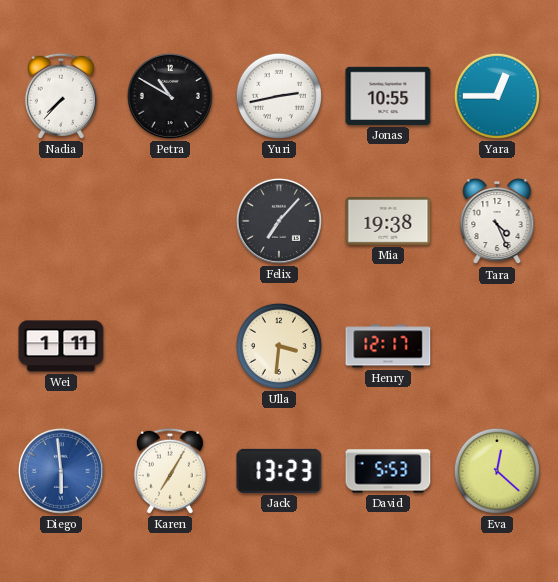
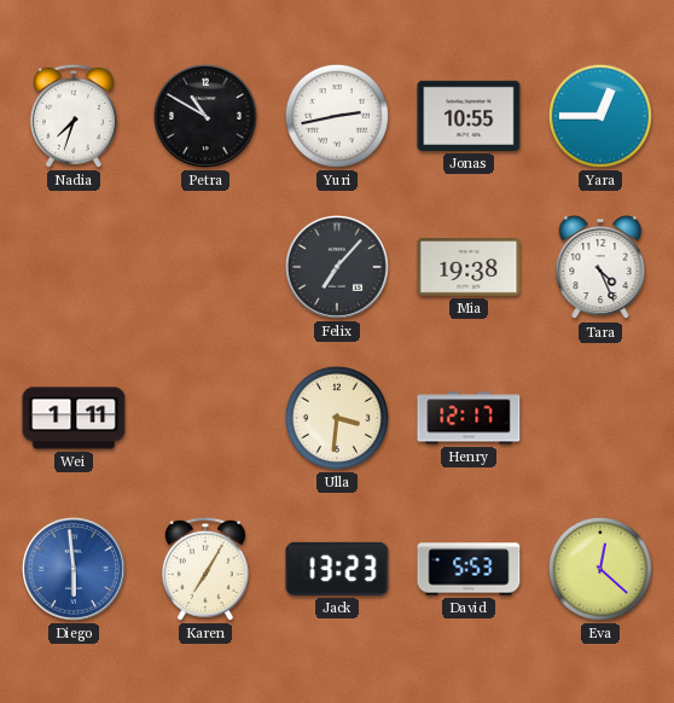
Nadia: 7:37 -> 7:33
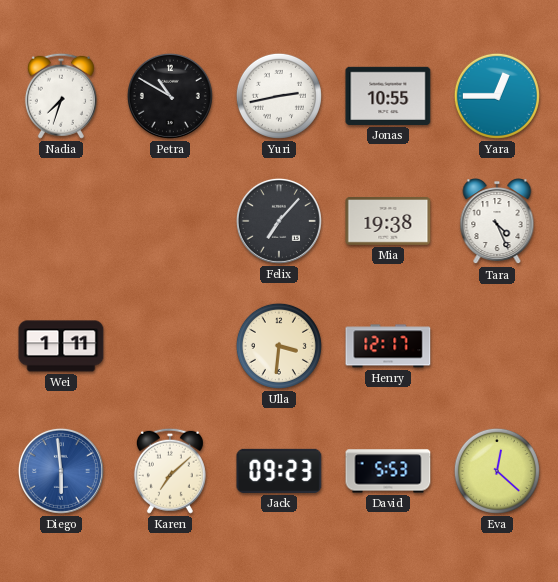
Karen: 7:05 -> 7:08
Jack: 13:23 -> 09:23
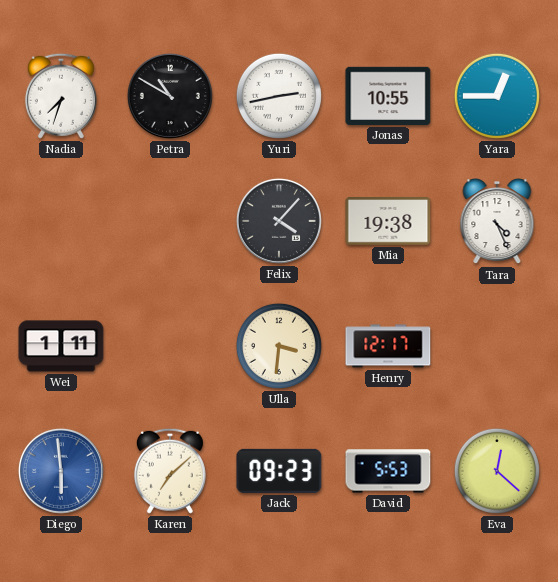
Felix: 7:07 -> 4:07
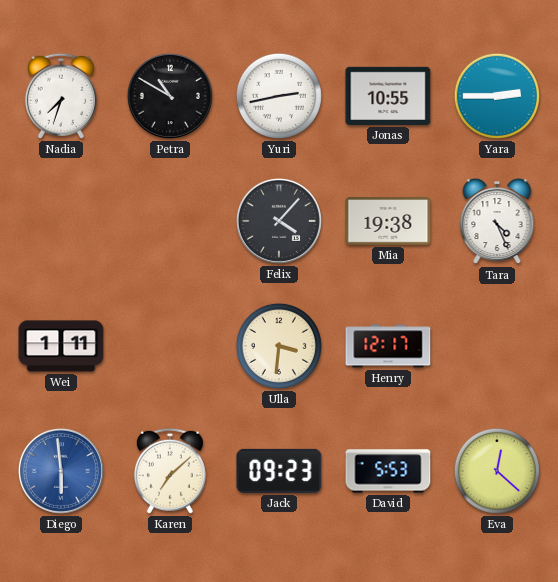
Yara: 12:45 -> 2:45
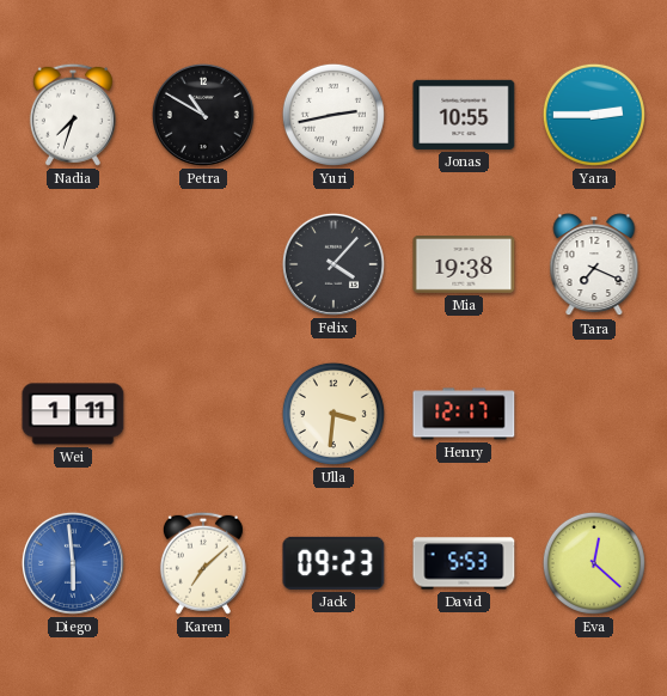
Tara: 4:26 -> 7:19
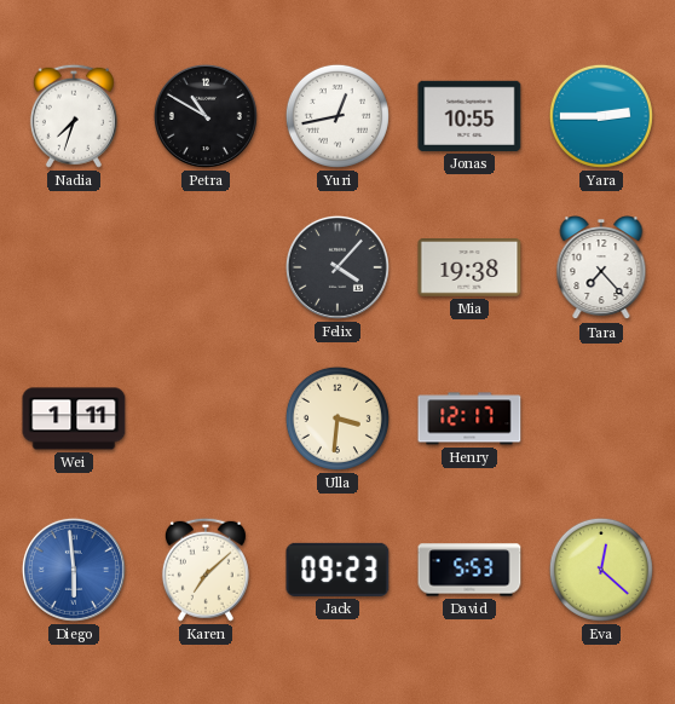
Yuri: 2:43 -> 12:43
Tara: 7:19 -> 7:23
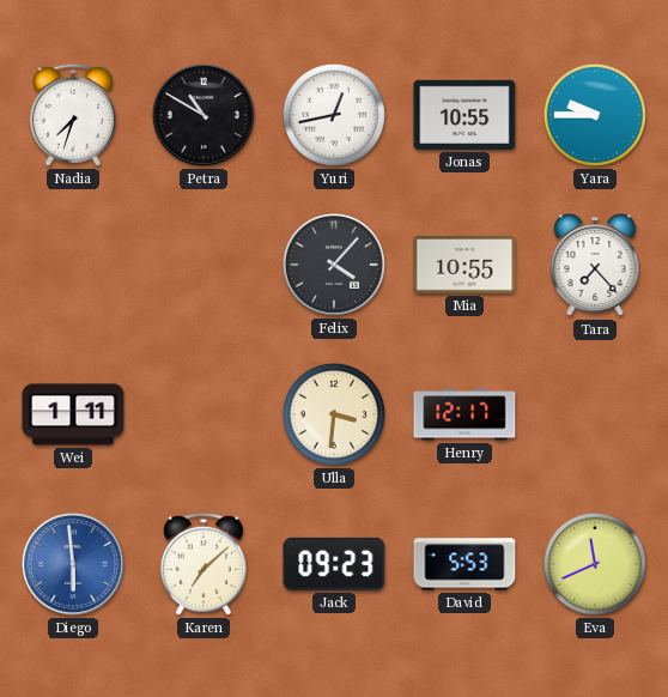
Yara: 2:45 -> 9:45
Mia: 19:38 -> 10:55
Eva: 12:22 -> 11:41
